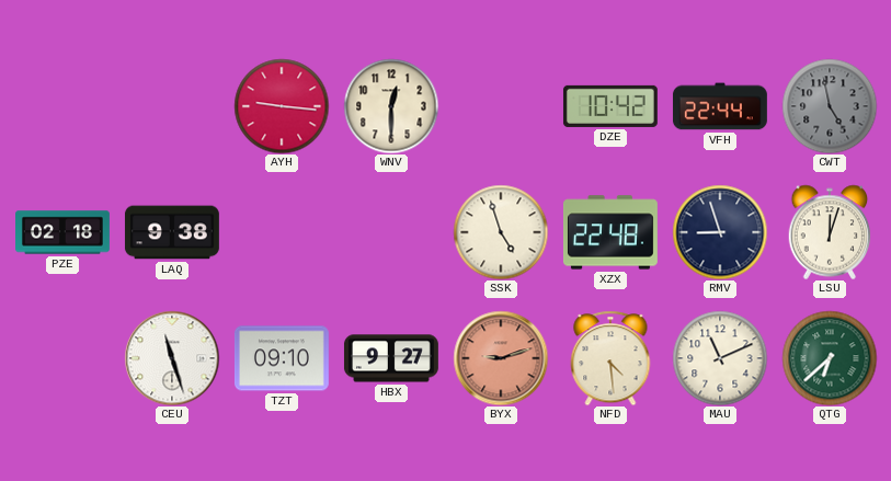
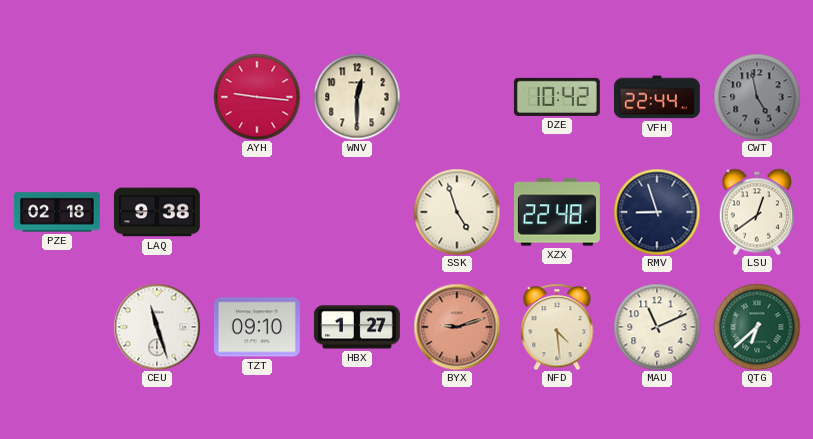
LSU: 12:03 -> 12:39
HBX: 9:27 -> 1:27
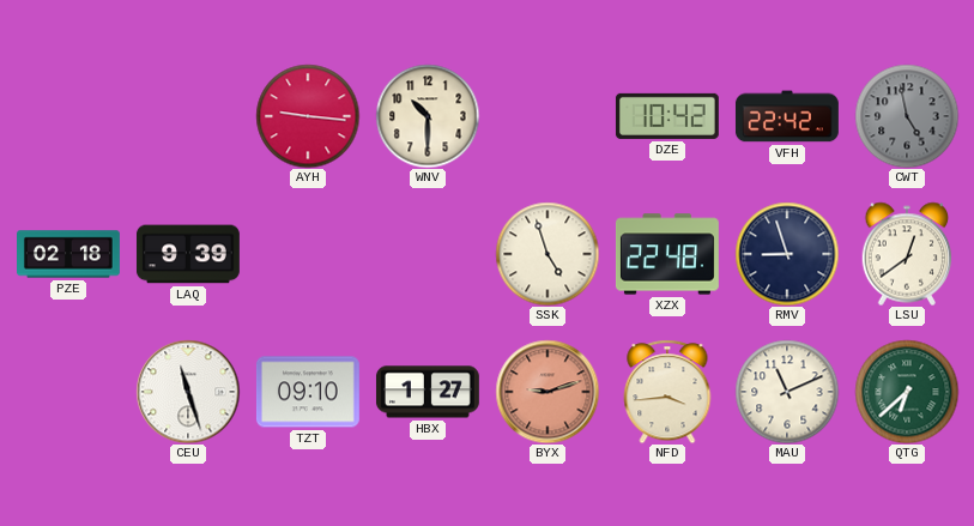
WNV: 12:30 -> 10:30
VFH: 22:44 -> 22:42
LAQ: 9:38 -> 9:39
NFD: 4:29 -> 3:44
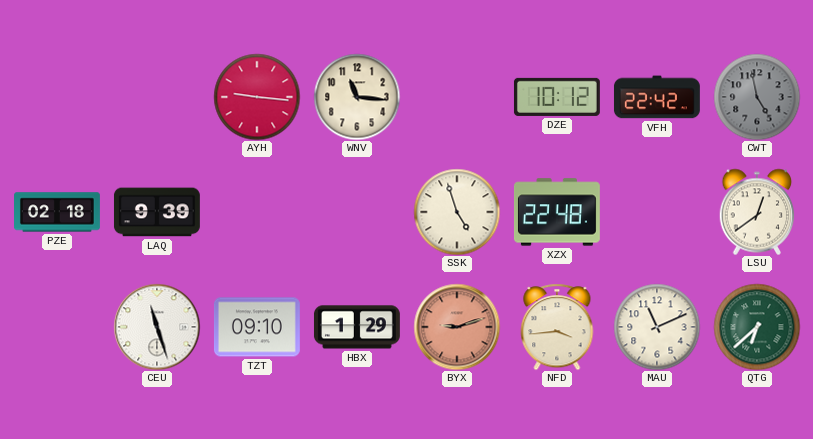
WNV: 10:30 -> 11:16
DZE: 10:42 -> 10:12
RMV: 8:57 -> none
HBX: 1:27 -> 1:29
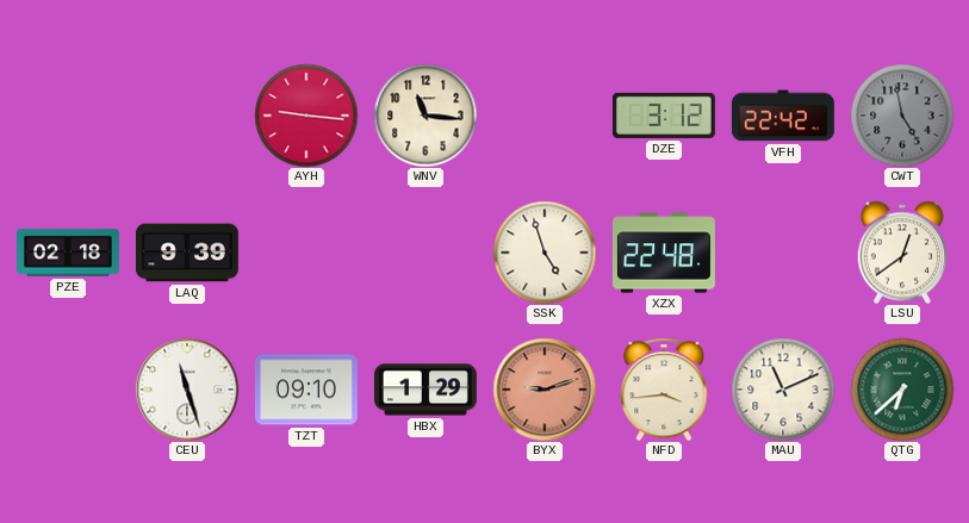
DZE: 10:12 -> 3:12
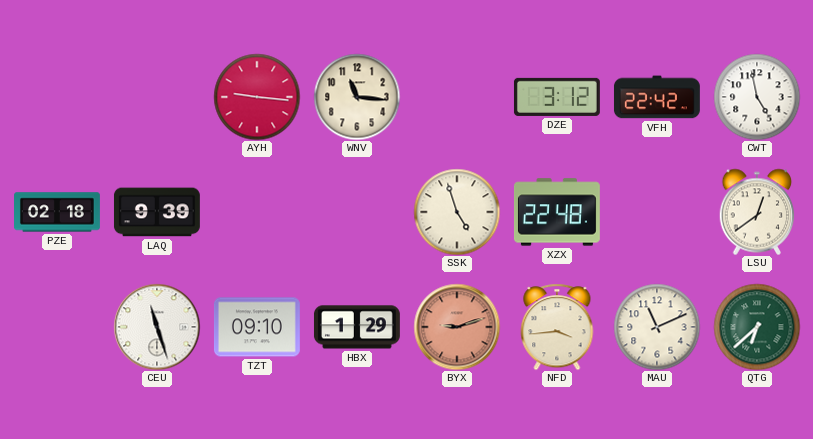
CWT dial: grey -> white
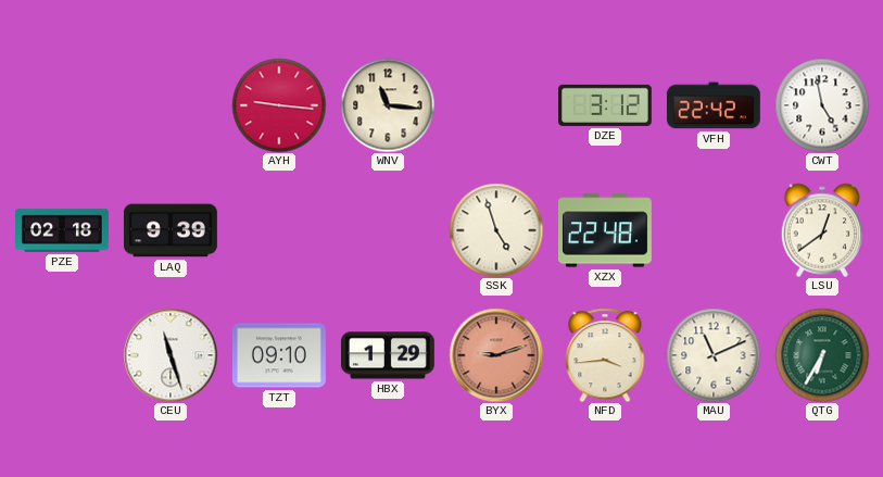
QTG: 6:38 -> 6:35
